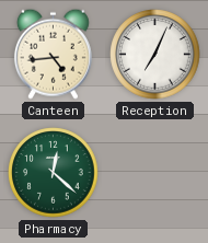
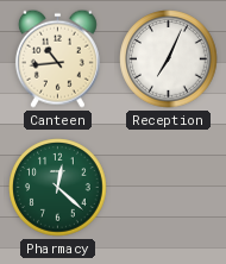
Canteen: 4:44 -> 10:44
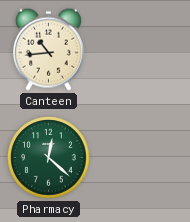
Reception: 7:04 -> none
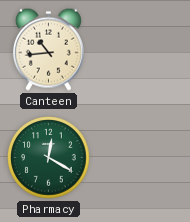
Pharmacy: 12:22 -> 12:20
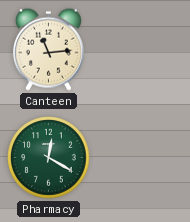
Canteen: 10:44 -> 11:14
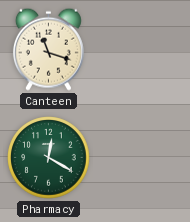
Canteen: 11:14 -> 11:18
